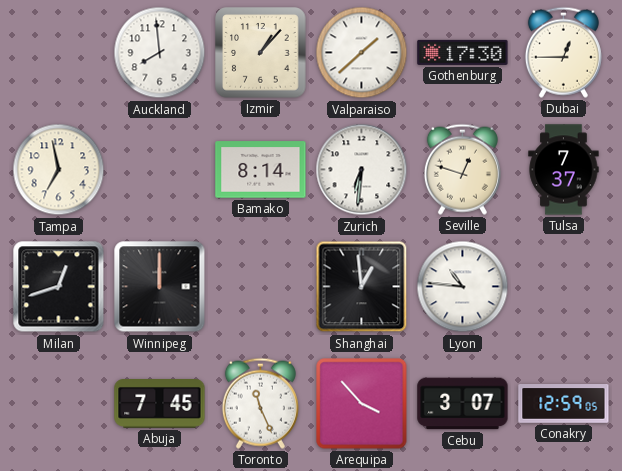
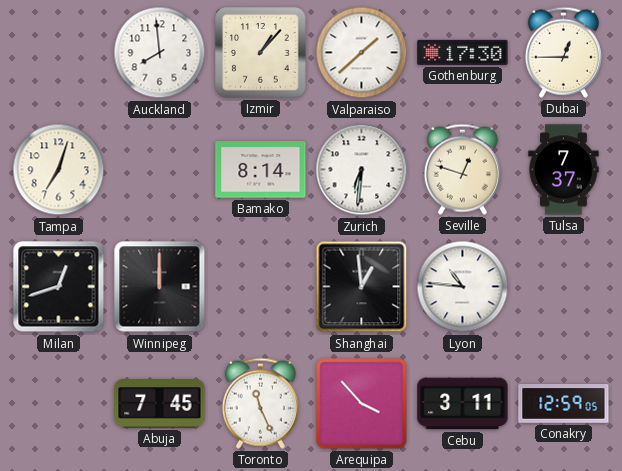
Tampa: 6:58 -> 7:03
Cebu: 3:07 -> 3:11
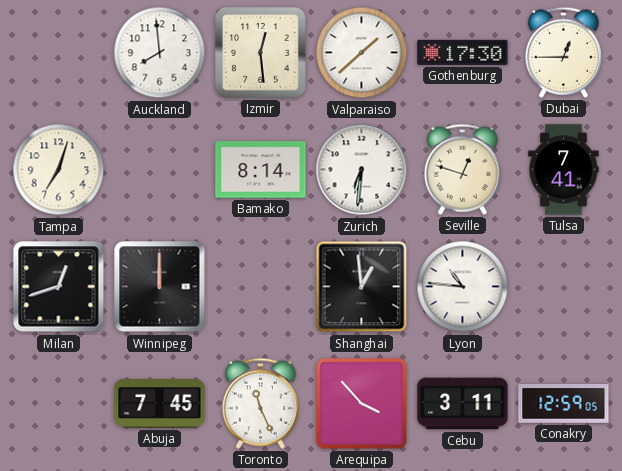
Izmir: 1:07 -> 12:29
Tulsa: 7:37 -> 7:41
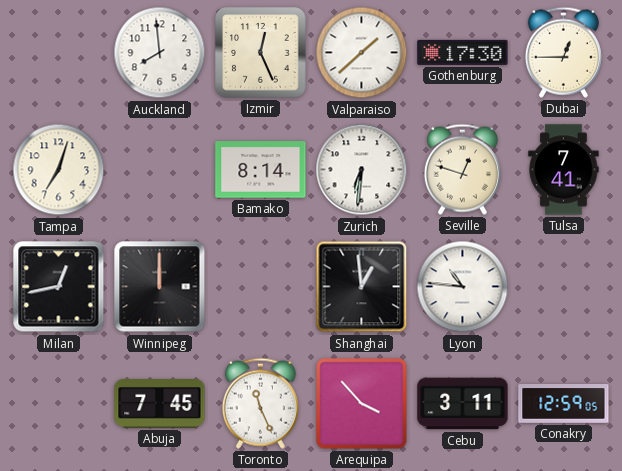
Izmir: 12:29 -> 12:26
Milan: 12:42 -> 12:43
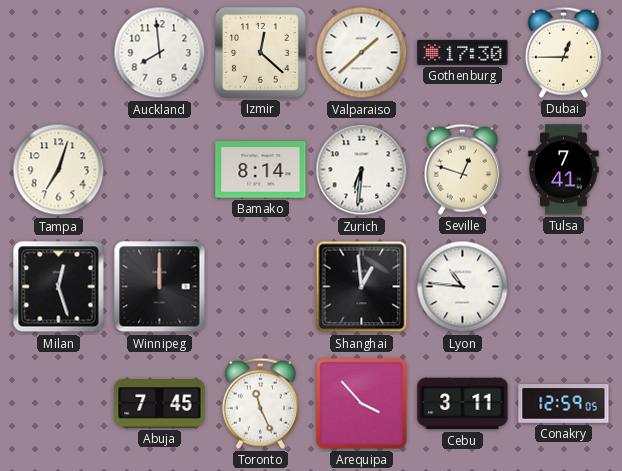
Izmir: 12:26 -> 12:22
Milan: 12:43 -> 12:27
